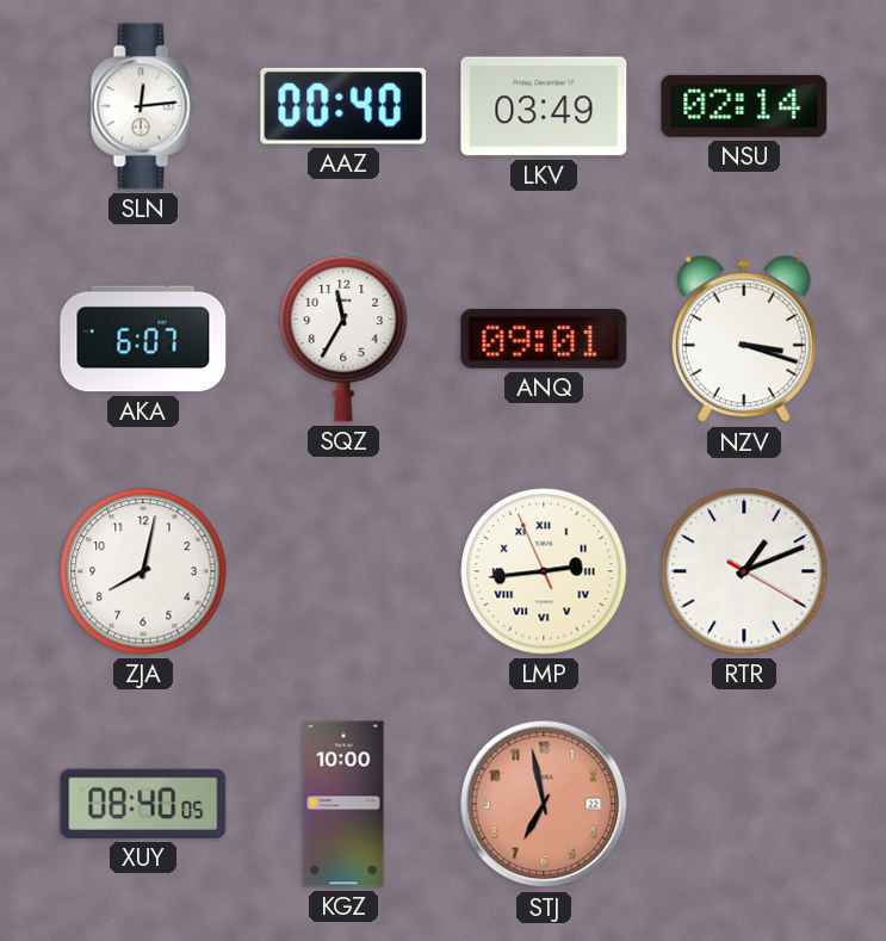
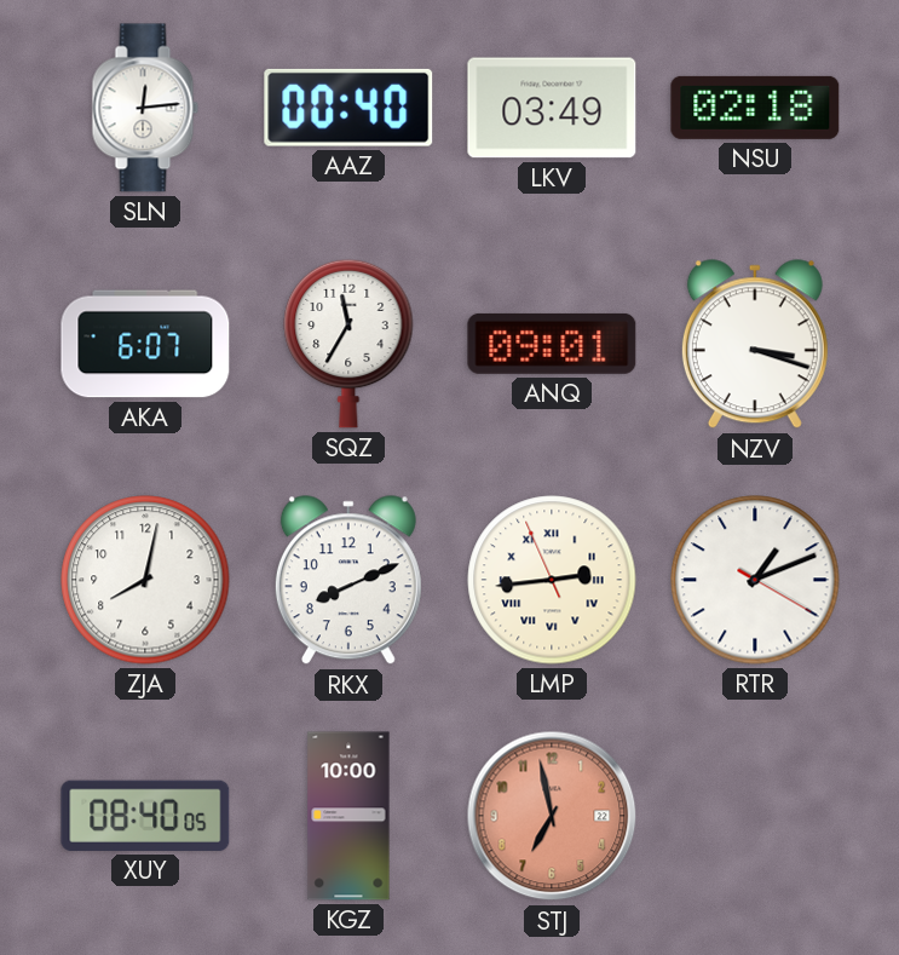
NSU: 02:14 -> 02:18
RKX: none -> 8:11
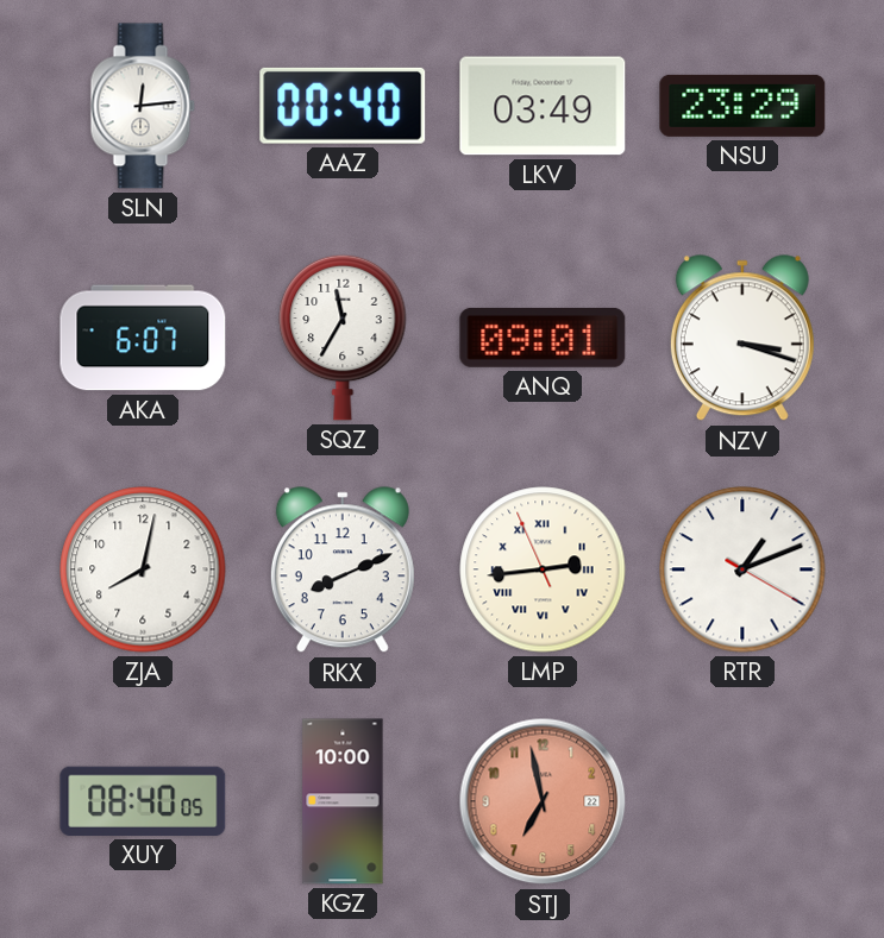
NSU: 02:18 -> 23:29
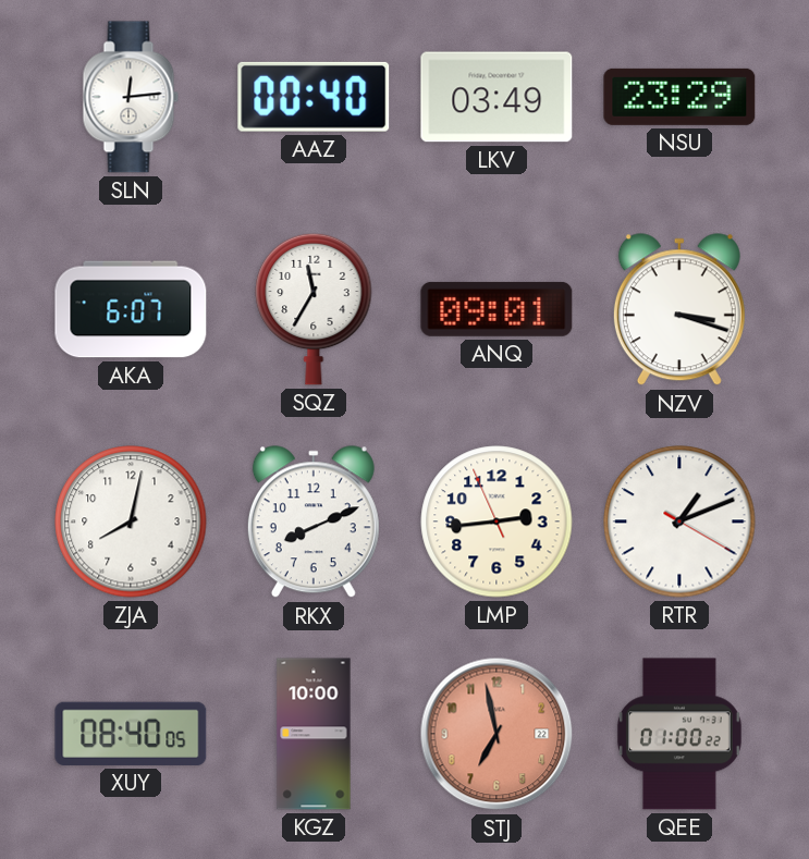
LMP numerals: Roman -> Arabic
QEE: none -> 01:00
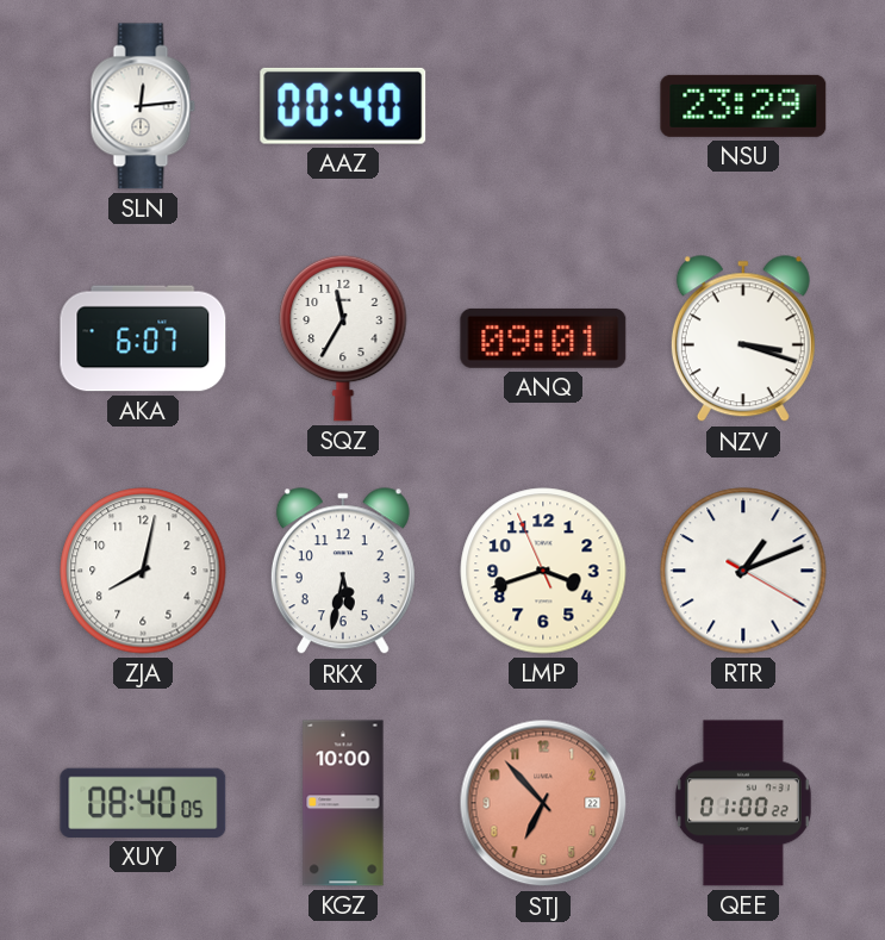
LKV: 03:49 -> none
RKX: 8:11 -> 5:32
LMP: 2:43 -> 3:41
STJ: 6:58 -> 6:53
